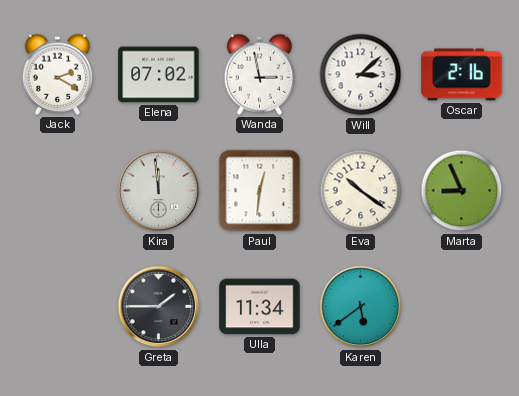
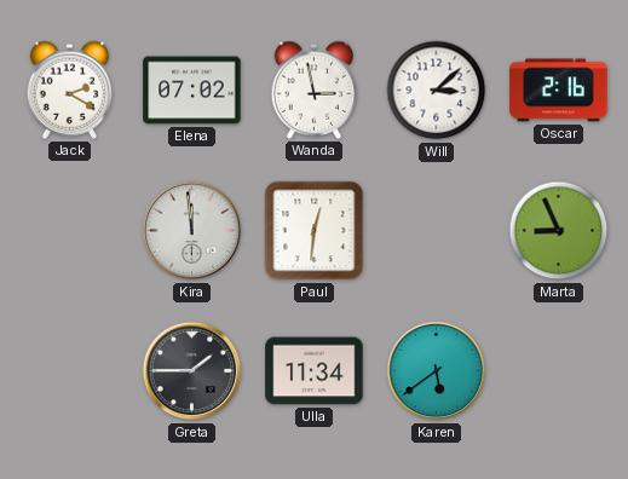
Eva: 10:21 -> none
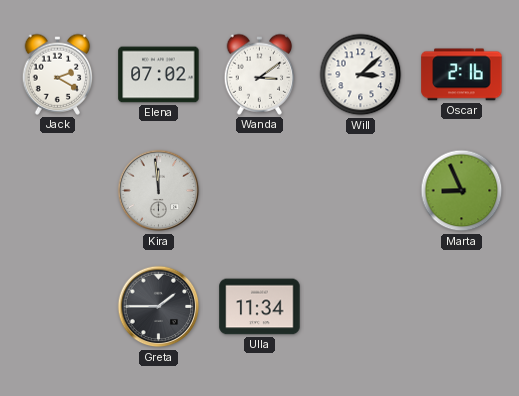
Wanda: 2:58 -> 3:09
Paul: 12:31 -> none
Karen: 5:39 -> none
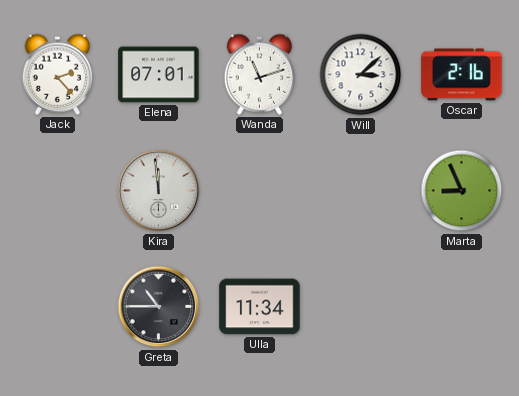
Jack: 2:20 -> 2:23
Elena: 07:02 -> 07:01
Wanda: 3:09 -> 11:12
Greta: 1:45 -> 10:45
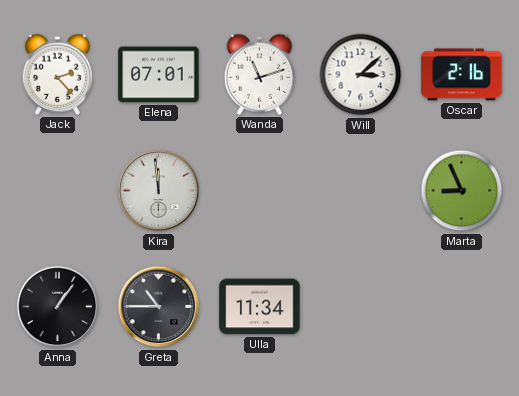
Anna: none -> 1:06
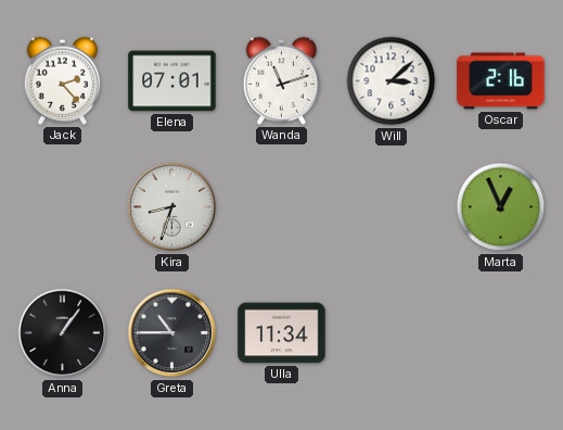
Kira: 11:59 -> 8:33
Marta: 8:56 -> 12:56
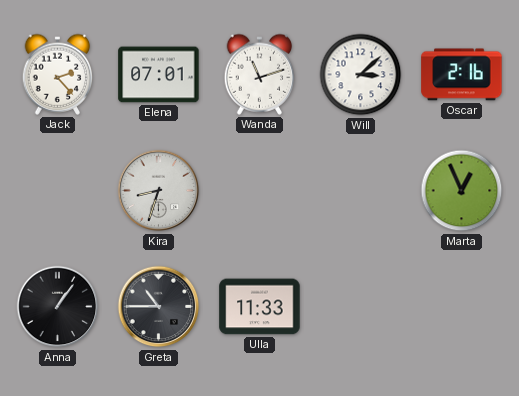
Ulla: 11:34 -> 11:33
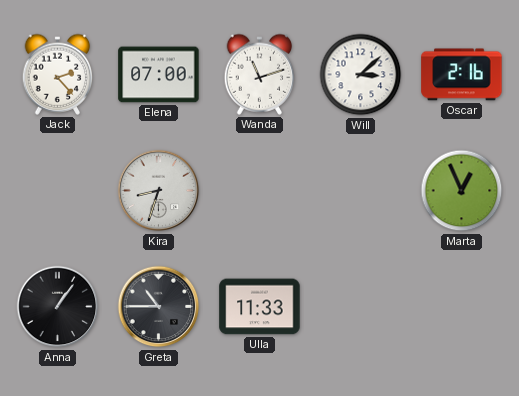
Elena: 07:01 -> 07:00
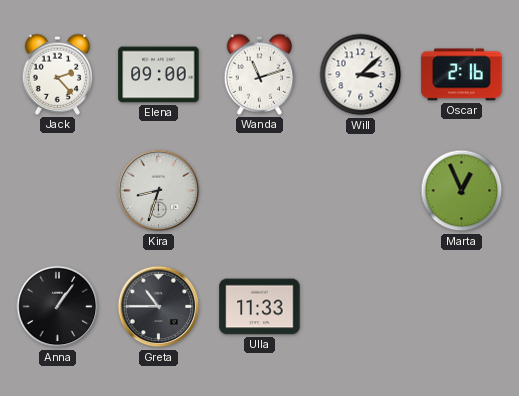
Elena: 07:00 -> 09:00
